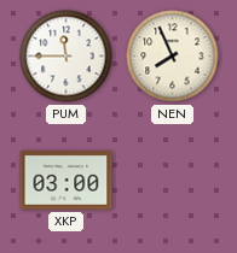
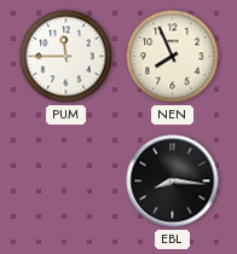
XKP: 03:00 -> none
EBL: none -> 8:16
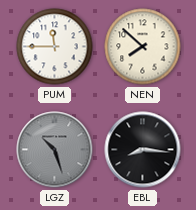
NEN: 7:56 -> 7:52
LGZ: none -> 10:27
